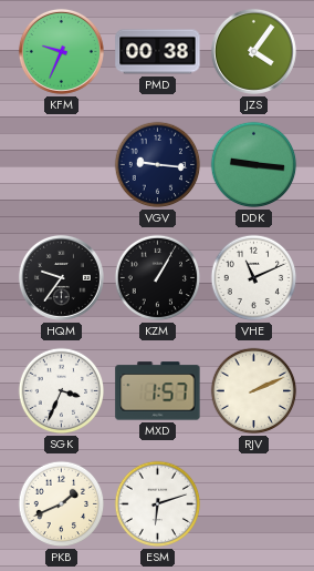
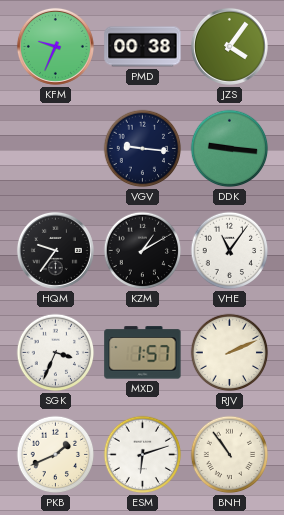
KZM: 1:05 -> 1:10
VHE: 11:11 -> 11:06
BNH: none -> 10:54
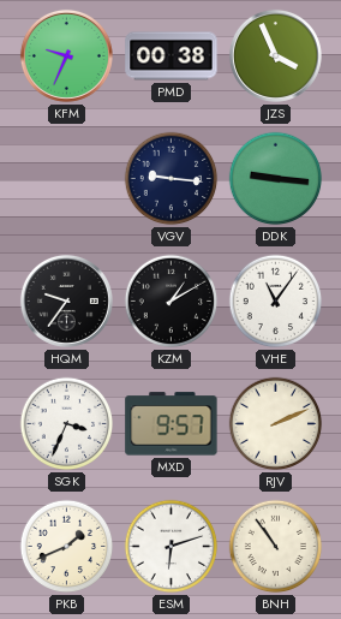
JZS: 4:06 -> 3:56
MXD: 1:57 -> 9:57
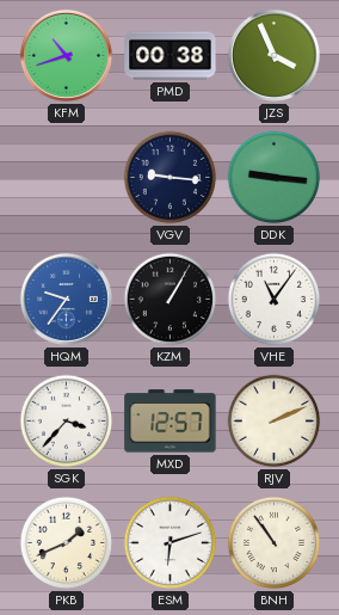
KFM: 9:34 -> 10:42
HQM dial: black -> blue
KZM: 1:10 -> 1:05
SGK: 3:34 -> 3:37
MXD: 9:57 -> 12:57
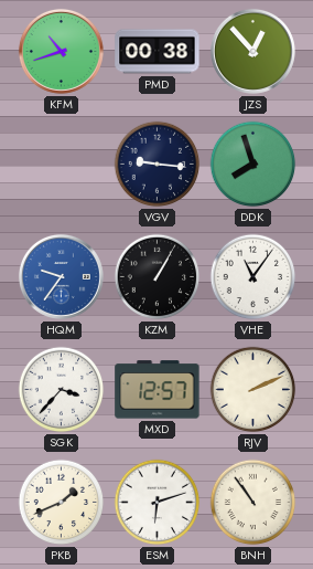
JZS: 3:56 -> 12:53
DDK: 9:16 -> 7:57
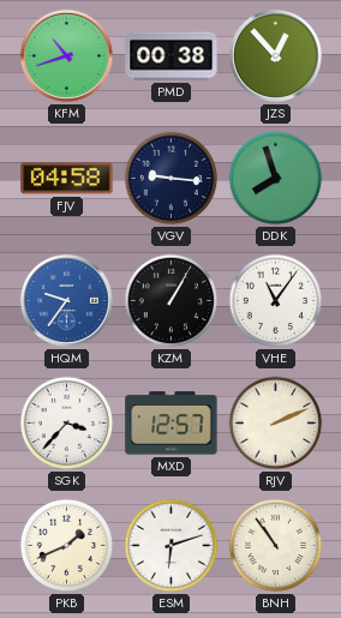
FJV: none -> 04:58
